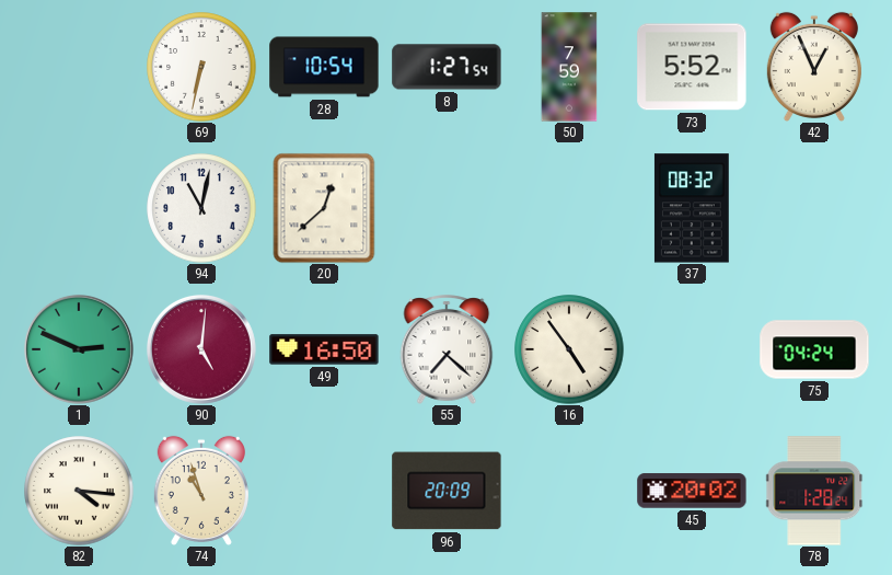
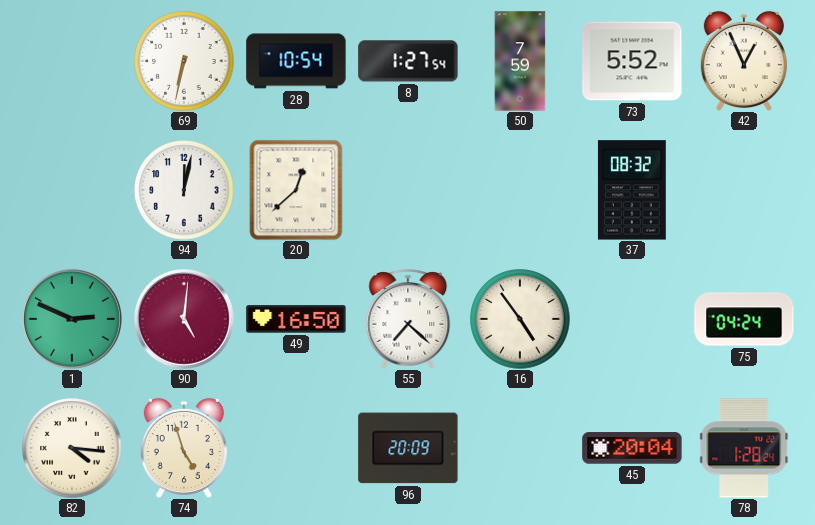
94: 11:02 -> 12:02
74: 10:57 -> 4:57
45: 20:02 -> 20:04
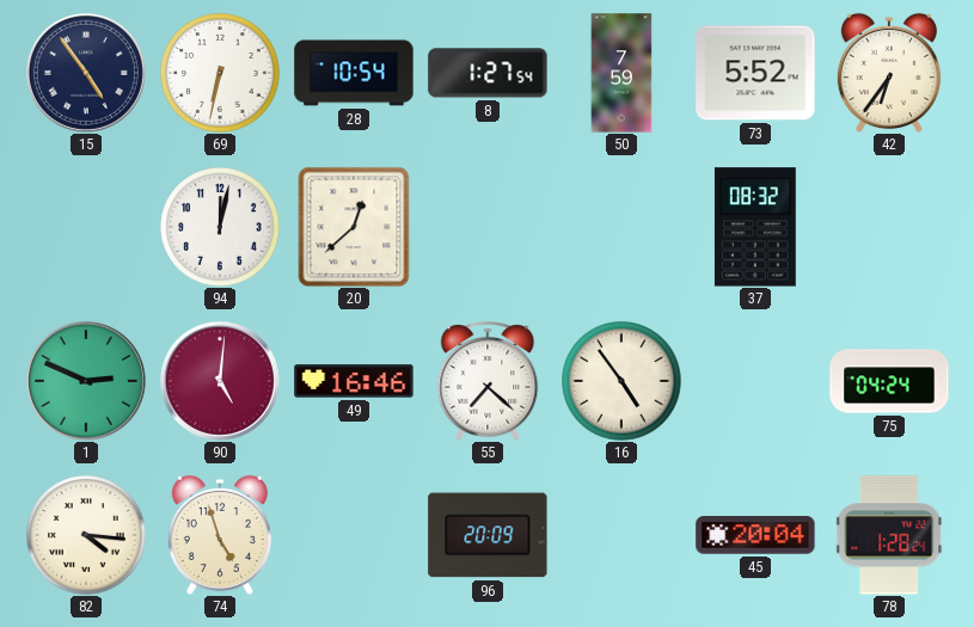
15: none -> 4:54
42: 12:56 -> 6:36
49: 16:50 -> 16:46
